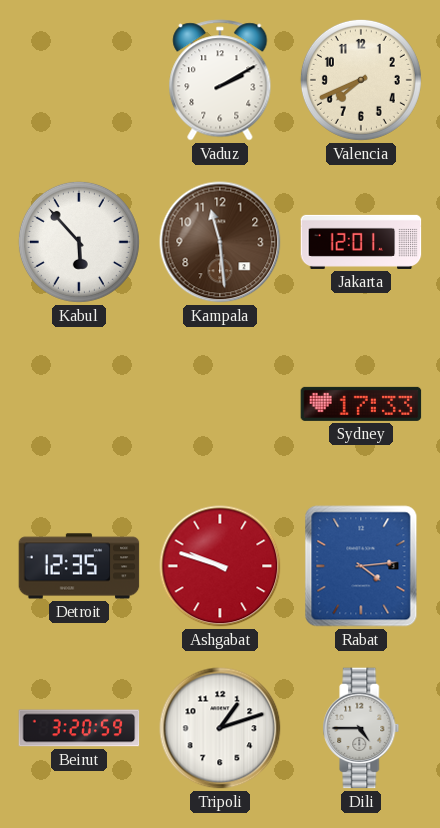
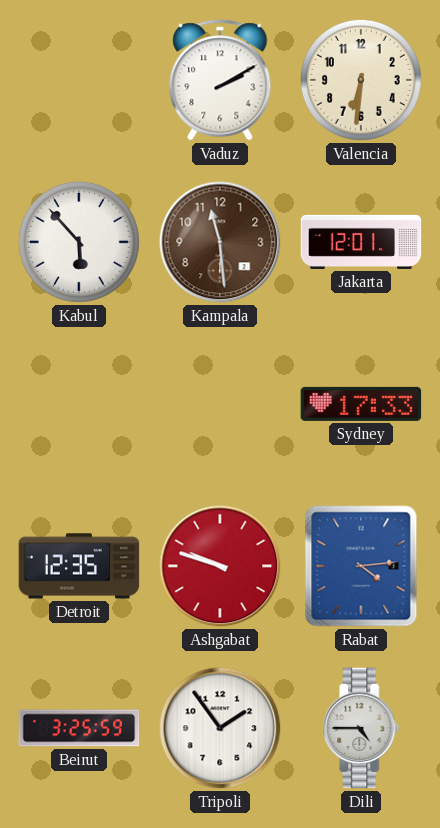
Valencia: 7:41 -> 6:31
Beirut: 3:20 -> 3:25
Tripoli: 1:12 -> 1:54
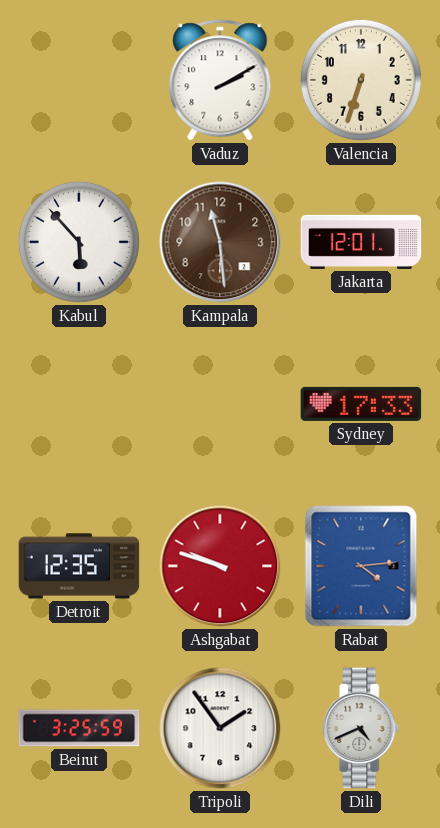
Valencia: 6:31 -> 6:33
Dili: 4:45 -> 4:41
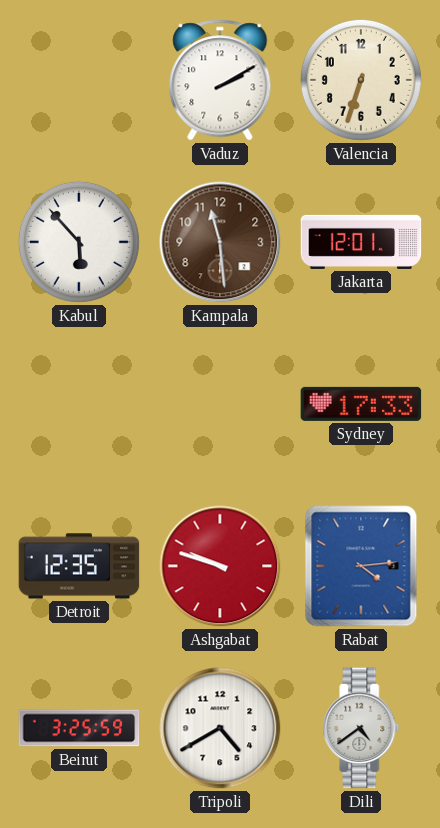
Tripoli: 1:54 -> 4:40
Dili: 4:41 -> 4:39
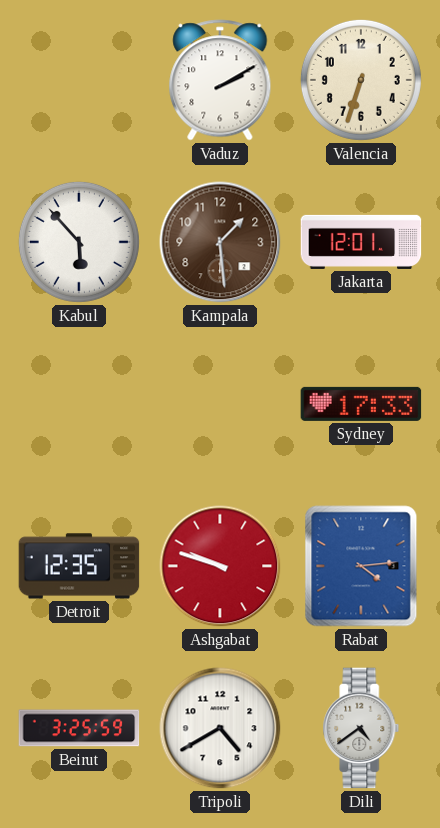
Kampala: 11:29 -> 1:29
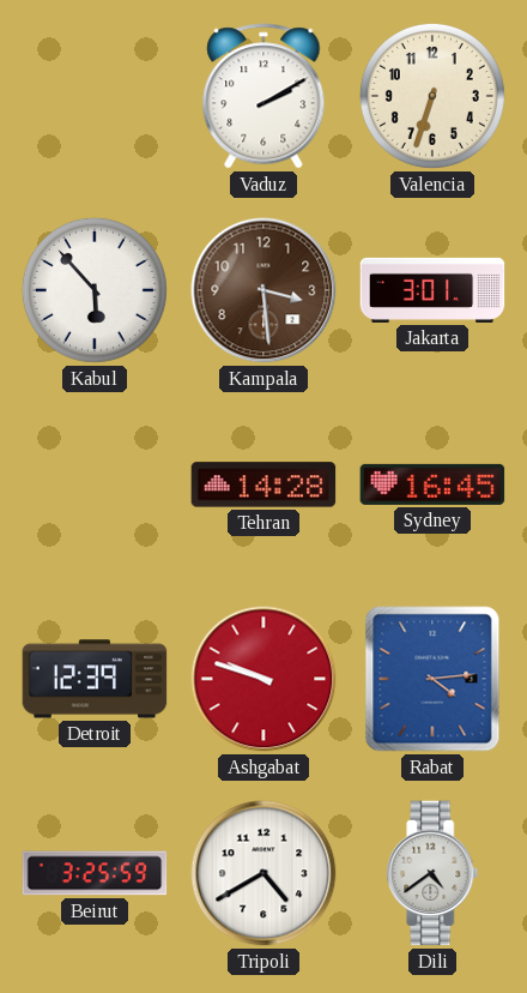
Kampala: 1:29 -> 3:29
Jakarta: 12:01 -> 3:01
Tehran: none -> 14:28
Sydney: 17:33 -> 16:45
Detroit: 12:35 -> 12:39
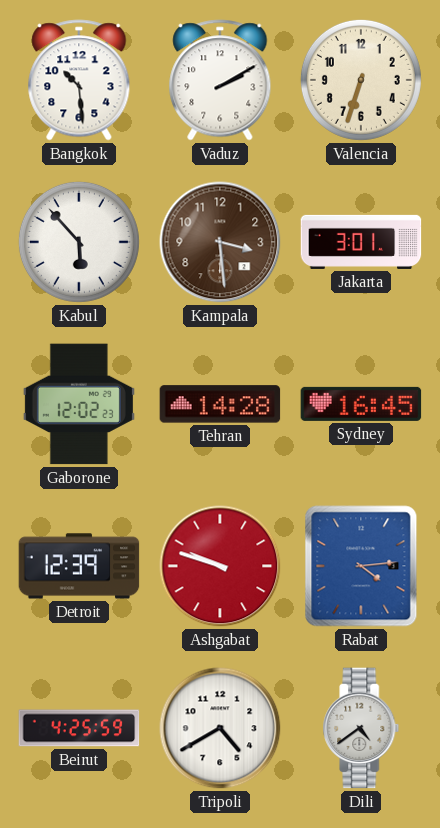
Bangkok: none -> 10:29
Gaborone: none -> 12:02
Beirut: 3:25 -> 4:25
